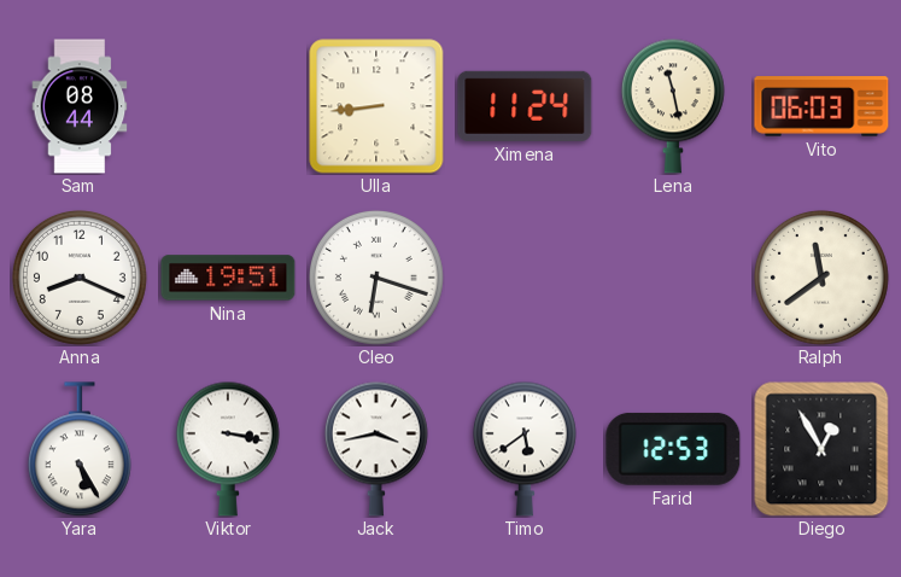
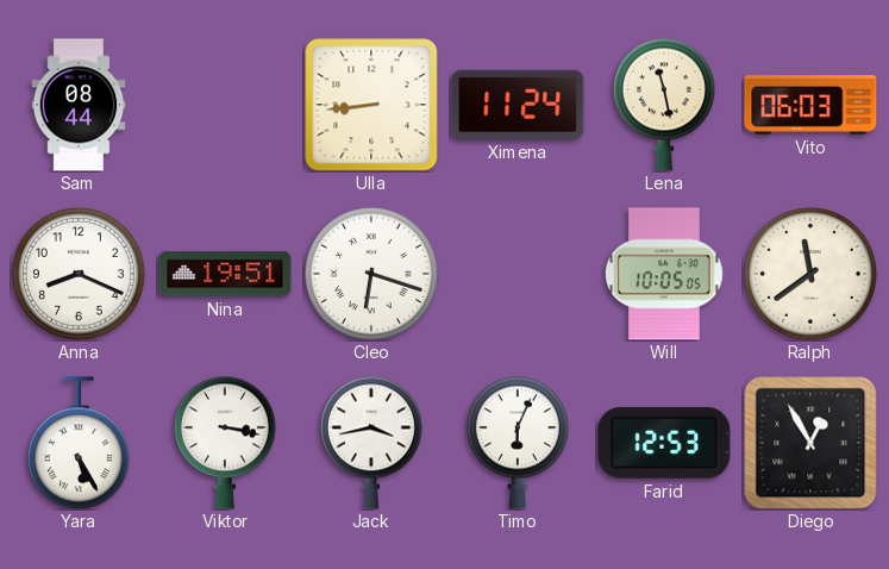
Will: none -> 10:05
Timo: 5:39 -> 6:04
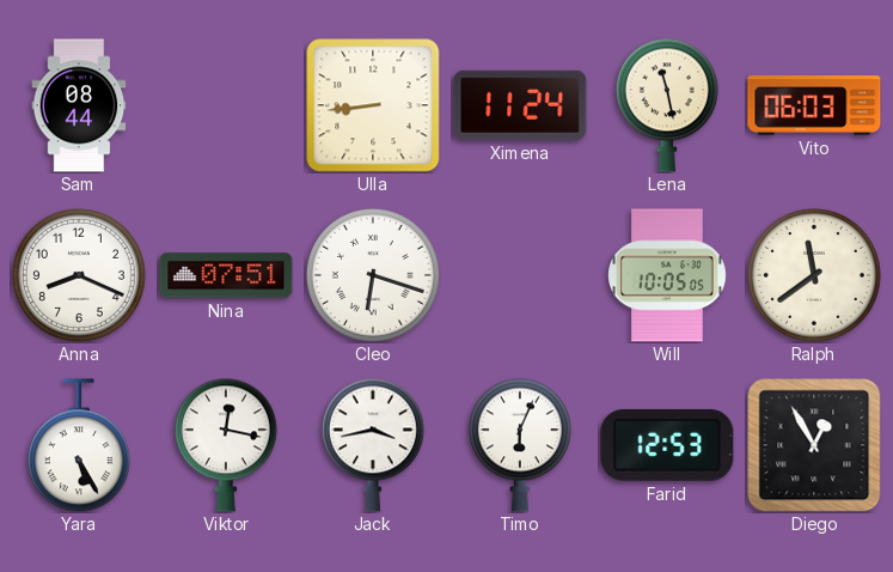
Nina: 19:51 -> 07:51
Viktor: 3:17 -> 12:17
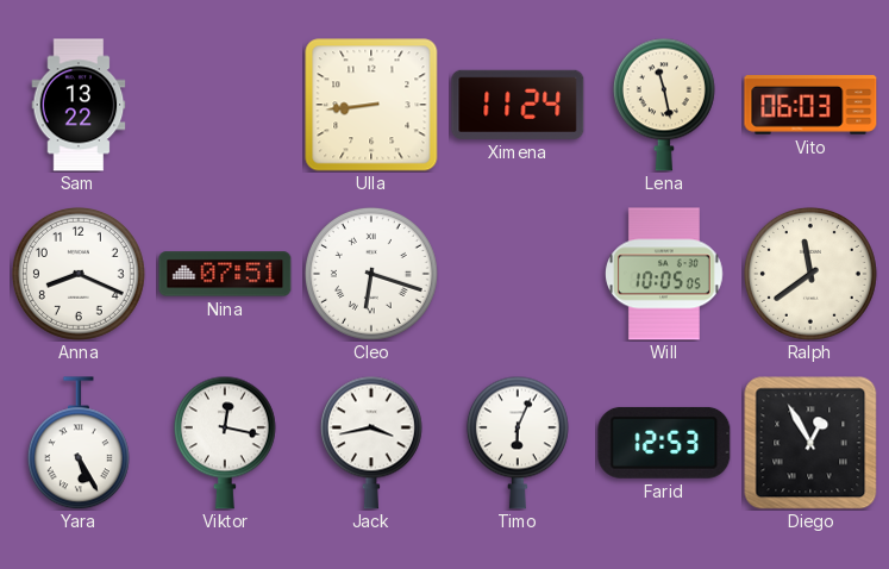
Sam: 08:44 -> 13:22
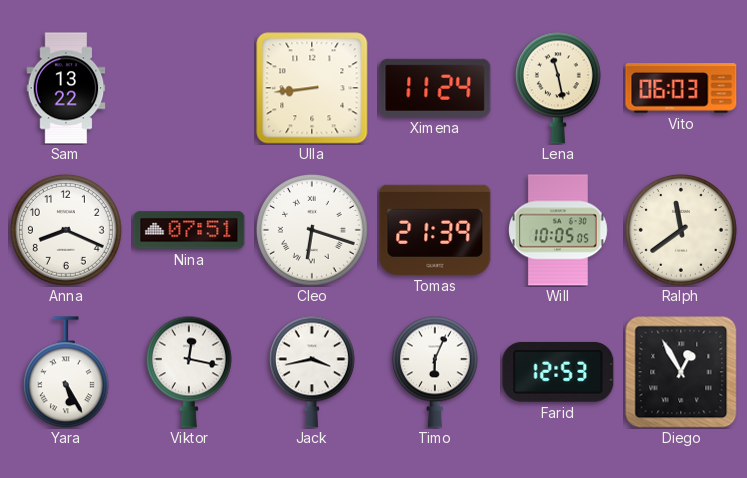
Tomas: none -> 21:39
